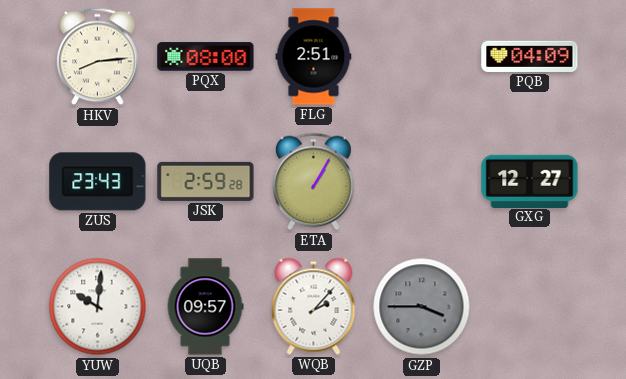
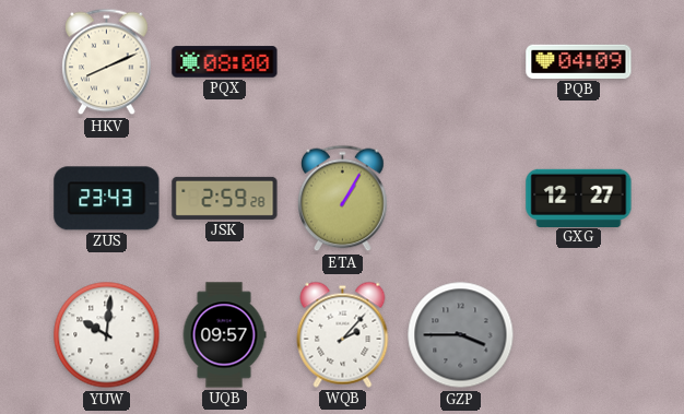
HKV: 8:14 -> 8:11
FLG: 2:51 -> none
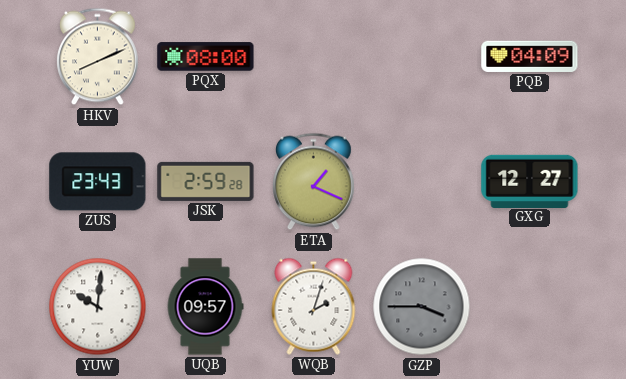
ETA: 1:05 -> 1:19
WQB: 2:07 -> 2:03
